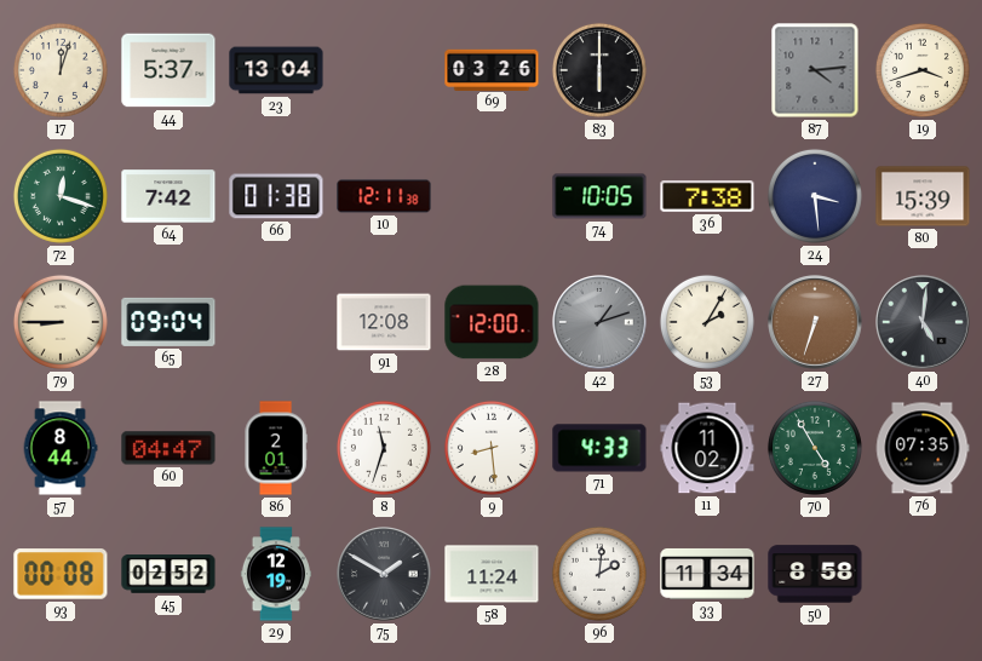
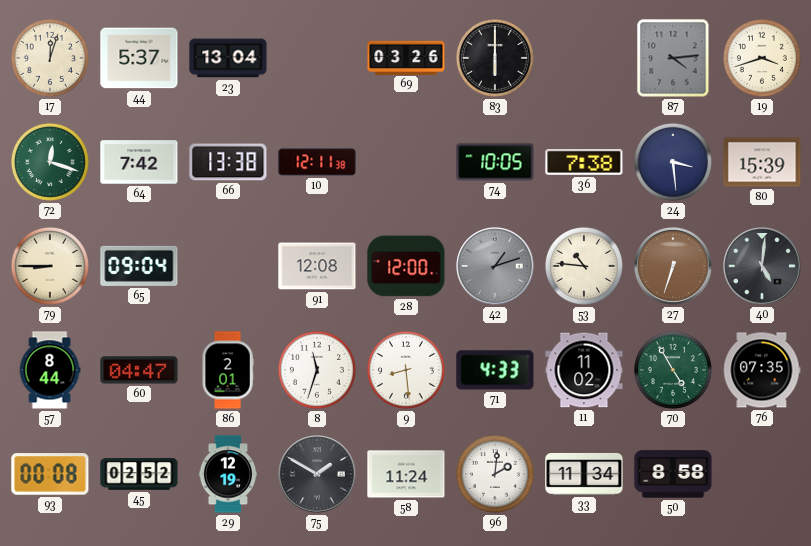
66: 01:38 -> 13:38
53: 2:05 -> 10:46
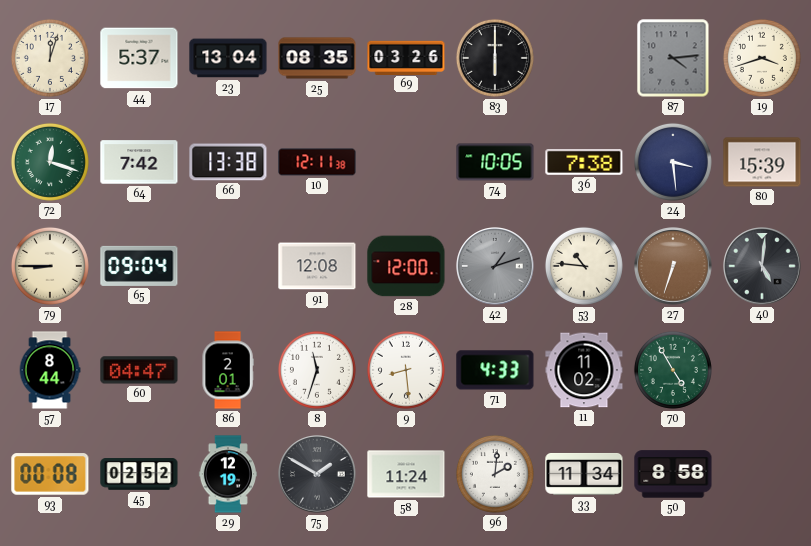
25: none -> 08:35
76: 07:35 -> none
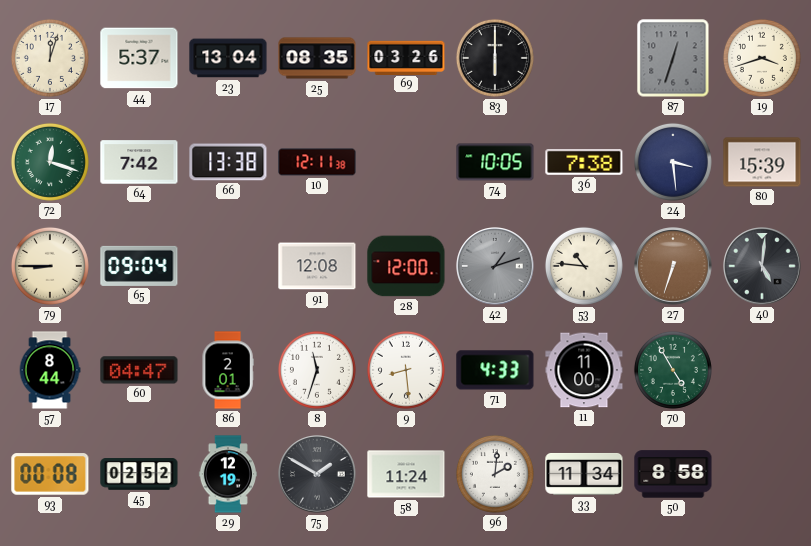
87: 4:14 -> 12:33
11: 11:02 -> 11:00
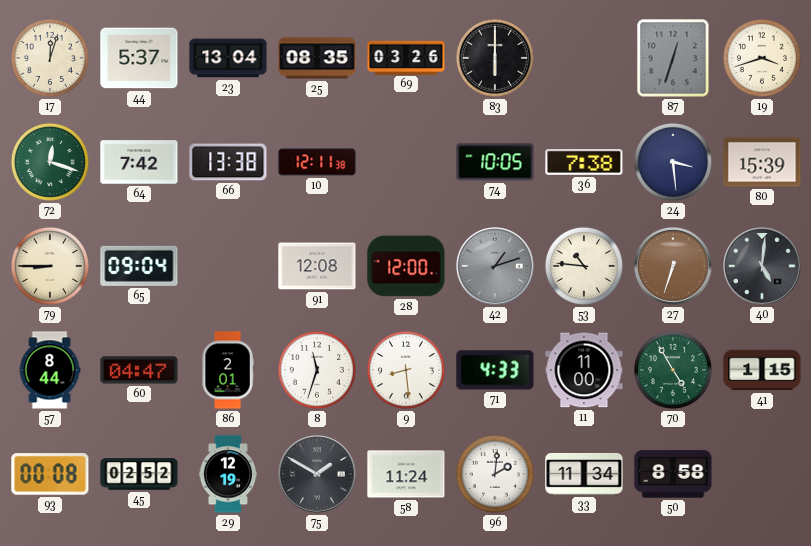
41: none -> 1:15
